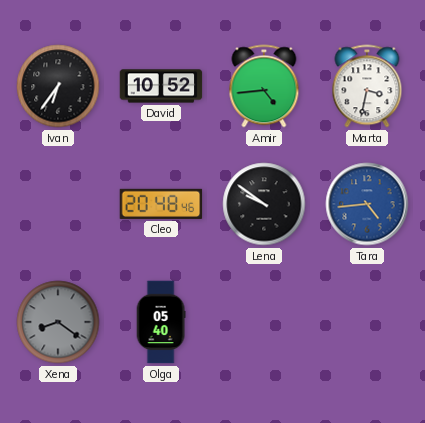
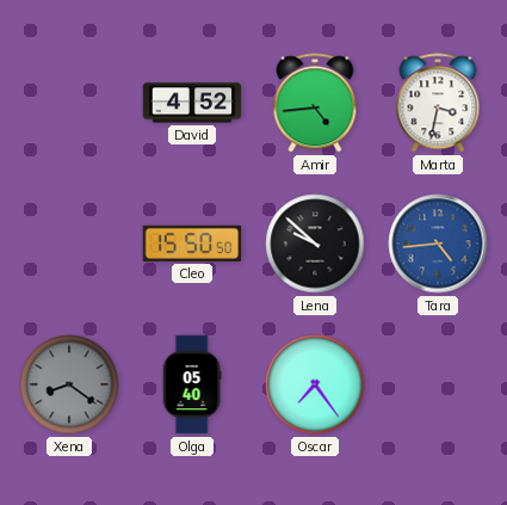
Ivan: 6:36 -> none
David: 10:52 -> 4:52
Cleo: 20:48 -> 15:50
Lena: 9:51 -> 9:52
Oscar: none -> 7:24
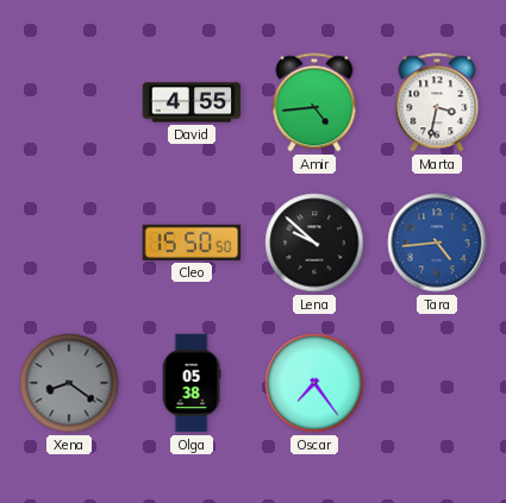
David: 4:52 -> 4:55
Olga: 05:40 -> 05:38
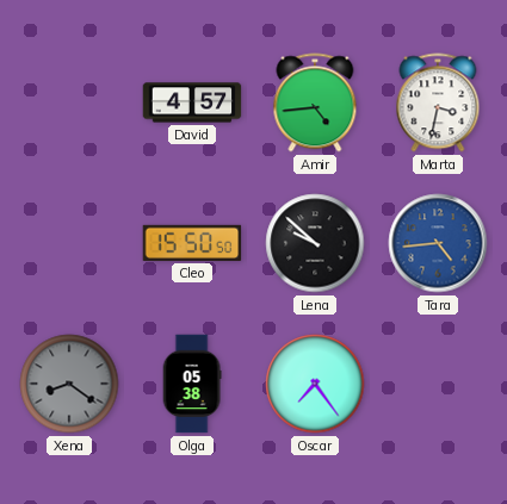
David: 4:55 -> 4:57
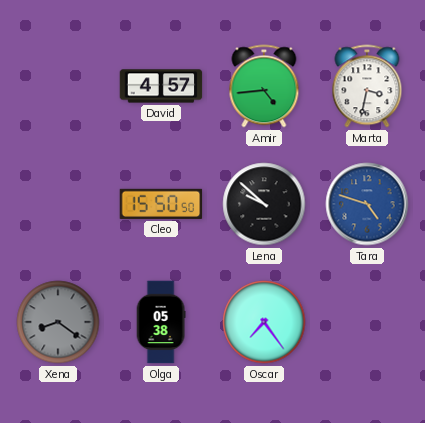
Tara: 4:44 -> 4:48
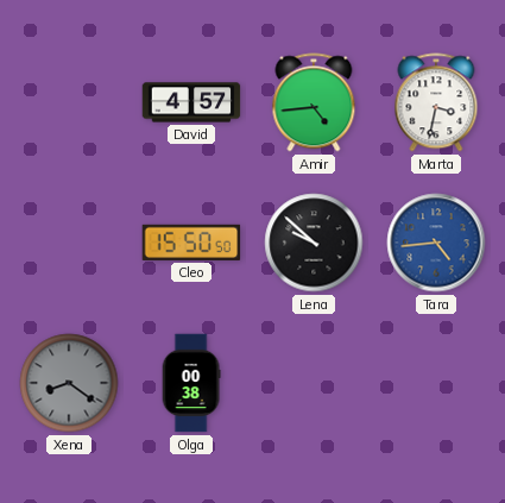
Tara: 4:48 -> 4:44
Olga: 05:38 -> 00:38
Oscar: 7:24 -> none
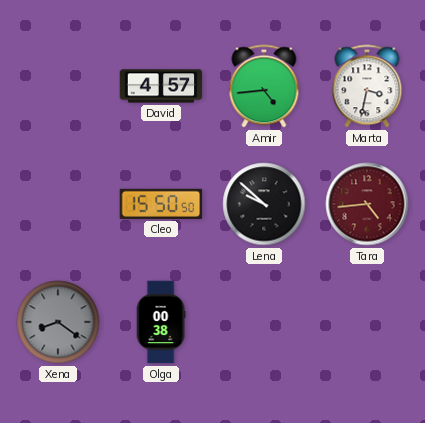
Tara dial: blue -> burgundy
